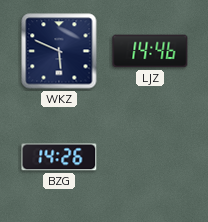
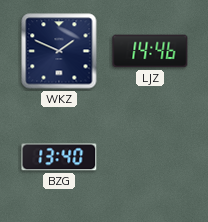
WKZ: 5:49 -> 1:49
BZG: 14:26 -> 13:40
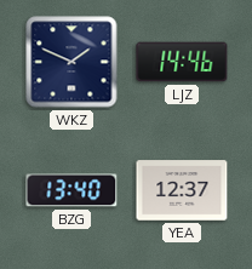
YEA: none -> 12:37
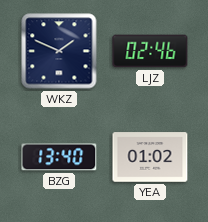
LJZ: 14:46 -> 02:46
YEA: 12:37 -> 01:02
